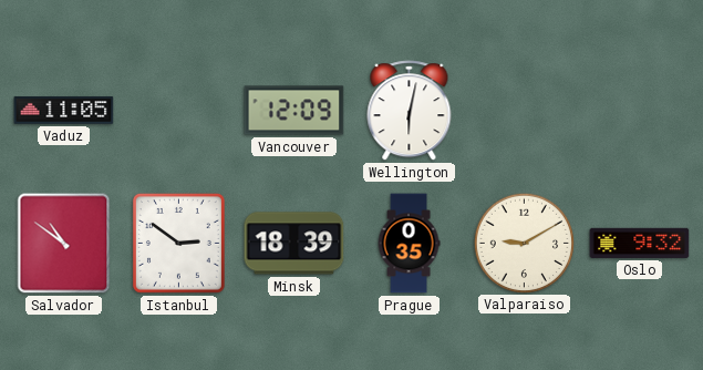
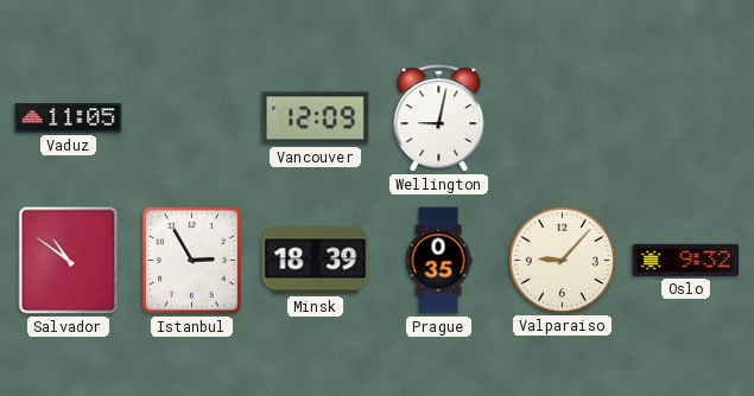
Wellington: 6:02 -> 9:02
Istanbul: 2:51 -> 2:55
Valparaiso: 9:10 -> 9:07
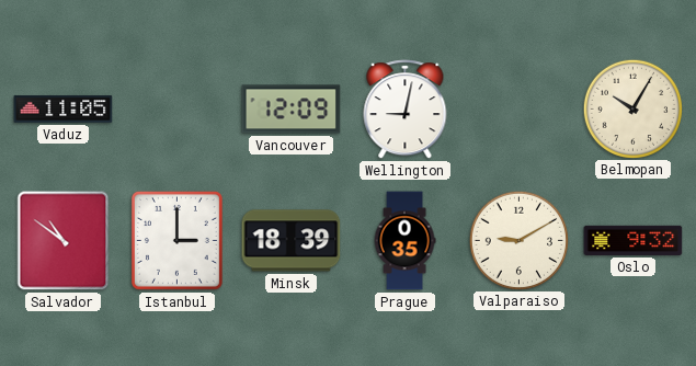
Belmopan: none -> 10:05
Istanbul: 2:55 -> 3:00
Valparaiso: 9:07 -> 9:10
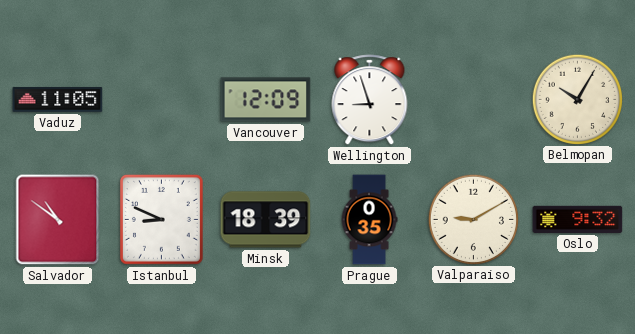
Wellington: 9:02 -> 8:57
Istanbul: 3:00 -> 8:49
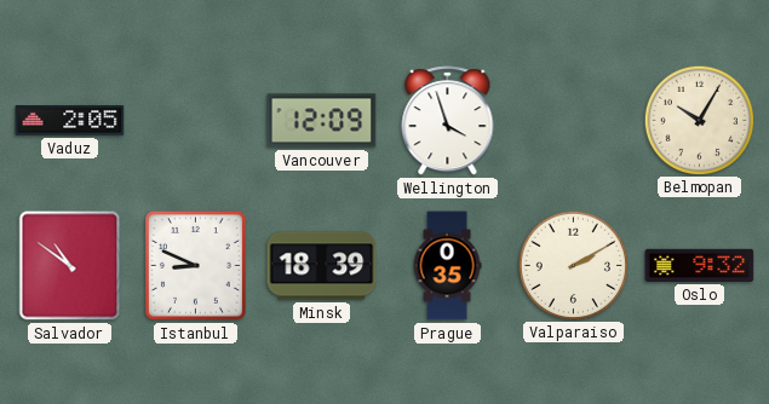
Vaduz: 11:05 -> 2:05
Wellington: 8:57 -> 3:57
Valparaiso: 9:10 -> 2:10
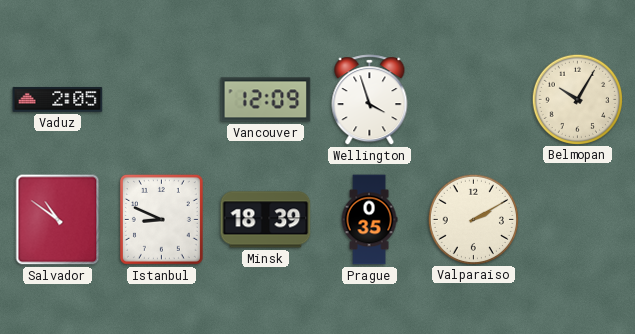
Oslo: 9:32 -> none
